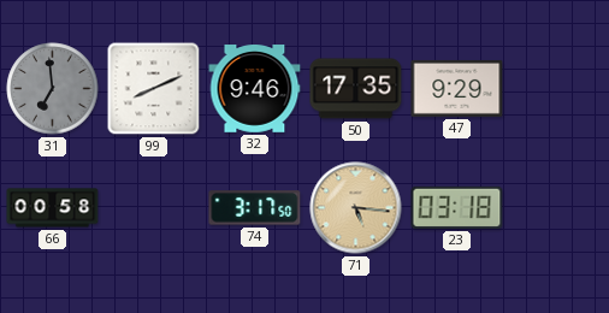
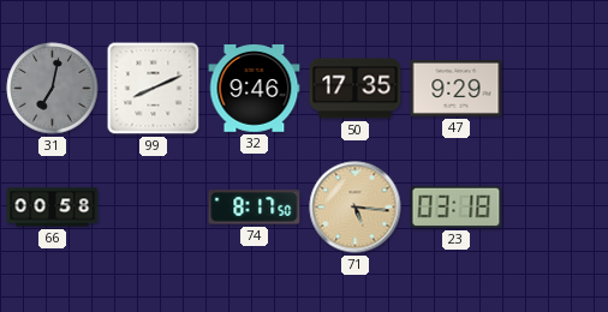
31: 6:59 -> 7:02
74: 3:17 -> 8:17
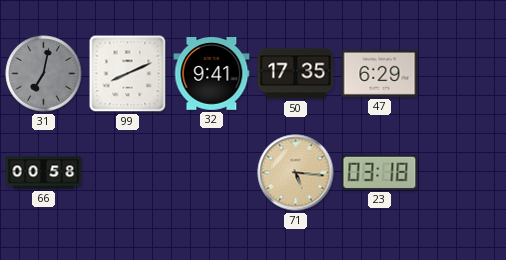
32: 9:46 -> 9:41
47: 9:29 -> 6:29
74: 8:17 -> none
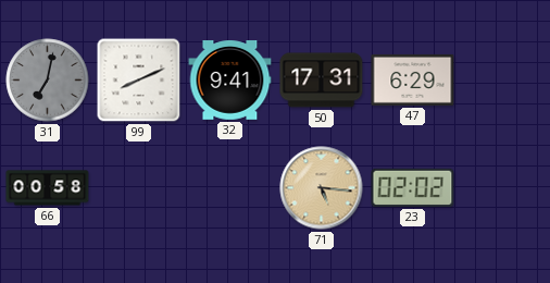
50: 17:35 -> 17:31
23: 03:18 -> 02:02
